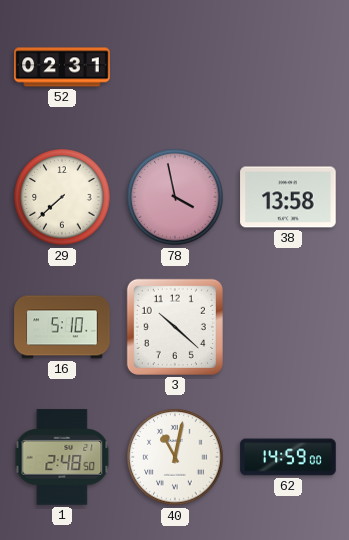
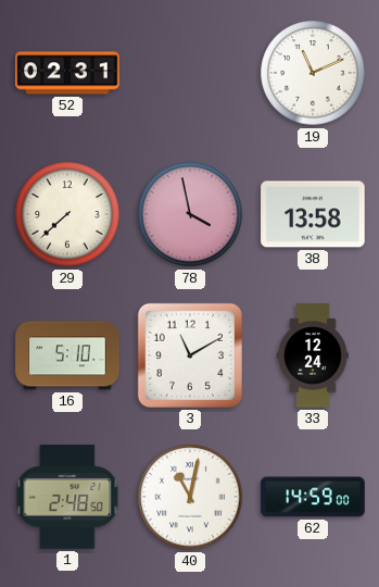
19: none -> 11:11
3: 10:22 -> 11:10
33: none -> 12:24
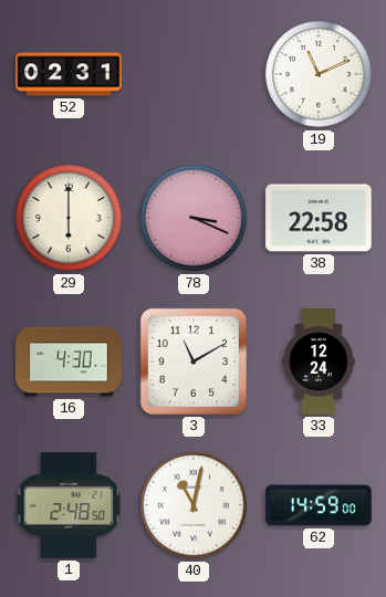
29: 7:38 -> 6:00
78: 3:58 -> 3:19
38: 13:58 -> 22:58
16: 5:10 -> 4:30
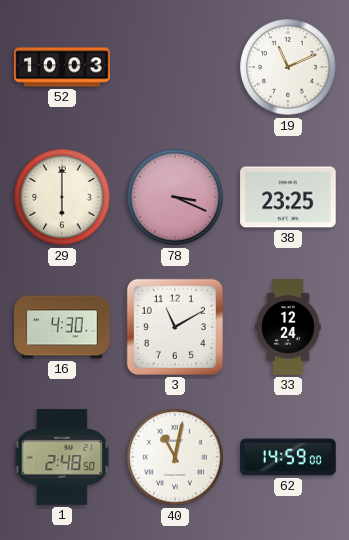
52: 02:31 -> 10:03
38: 22:58 -> 23:25
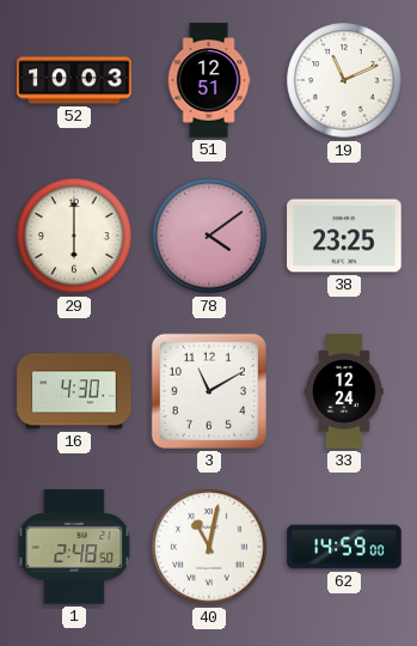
51: none -> 12:51
78: 3:19 -> 4:09
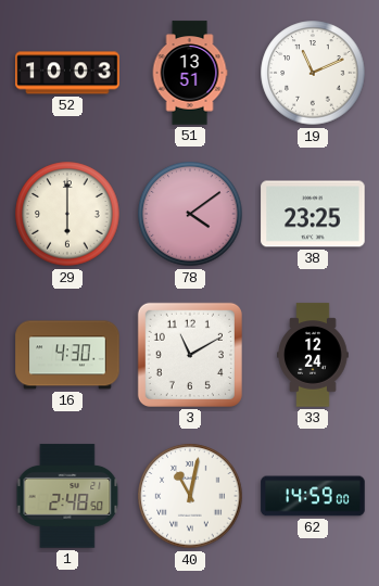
51: 12:51 -> 13:51
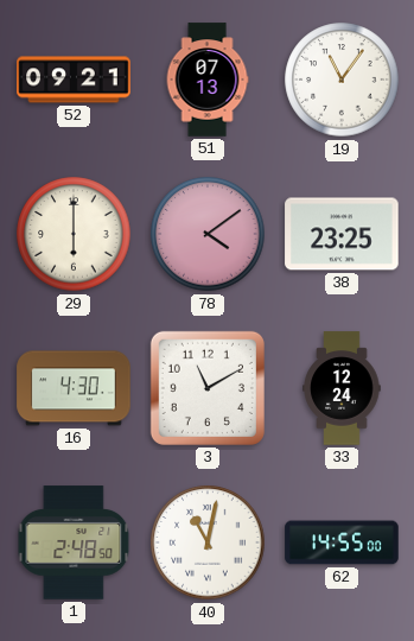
52: 10:03 -> 09:21
51: 13:51 -> 07:13
19: 11:11 -> 11:06
62: 14:59 -> 14:55
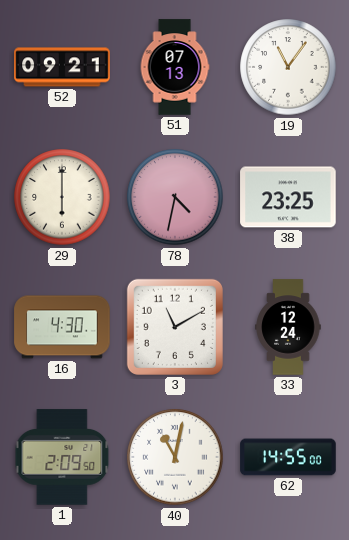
78: 4:09 -> 4:32
1: 2:48 -> 2:09
